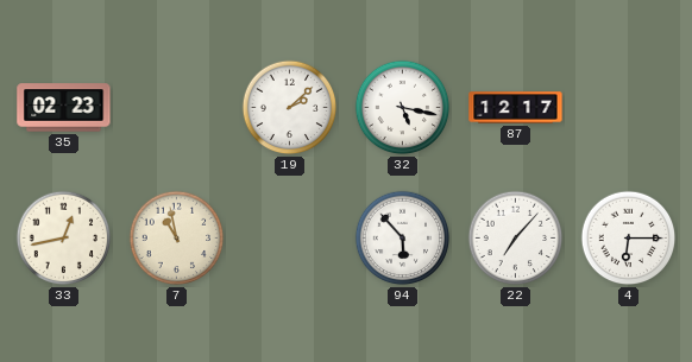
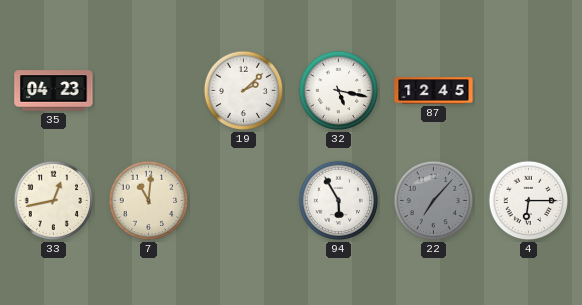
35: 02:23 -> 04:23
87: 12:17 -> 12:45
7: 10:58 -> 11:01
94: 5:53 -> 5:55
22 dial: white -> grey
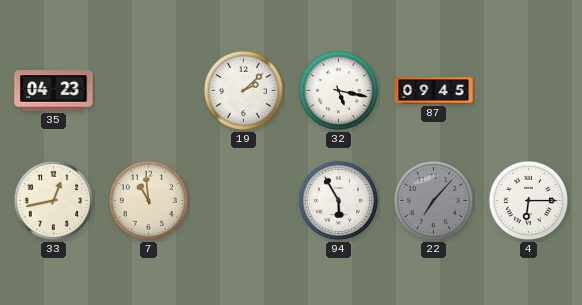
87: 12:45 -> 09:45
7: 11:01 -> 10:59
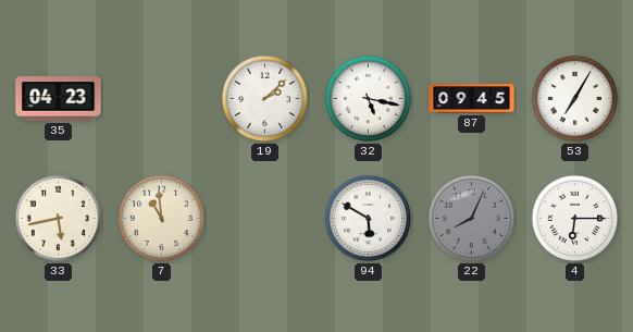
53: none -> 7:05
33: 12:43 -> 5:43
94: 5:55 -> 5:50
22: 7:07 -> 8:04
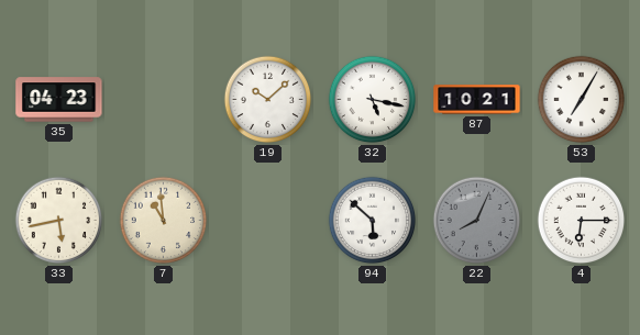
19: 2:08 -> 10:08
87: 09:45 -> 10:21
94: 5:50 -> 5:52
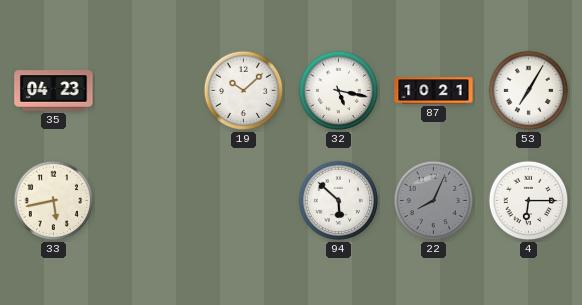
7: 10:59 -> none
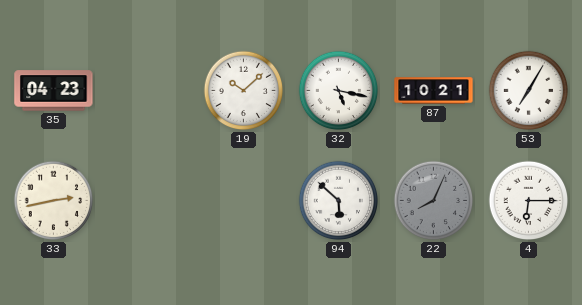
33: 5:43 -> 2:43
